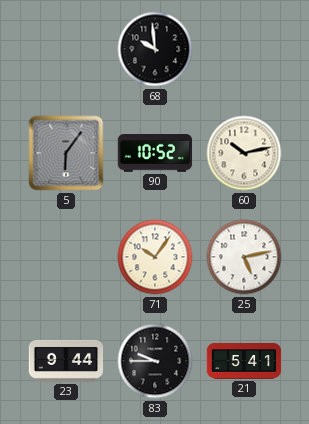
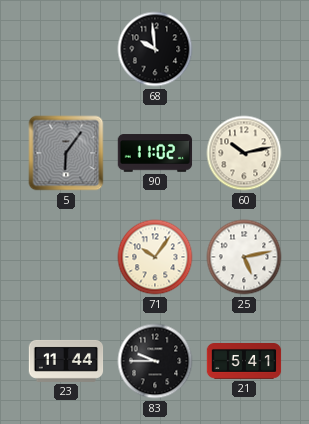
90: 10:52 -> 11:02
23: 9:44 -> 11:44
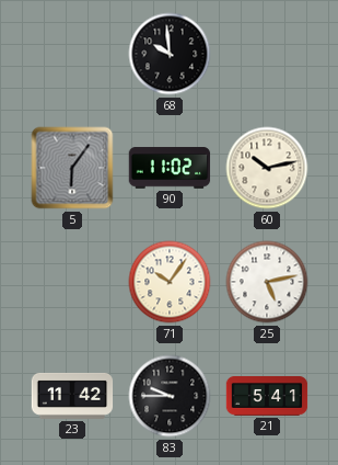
23: 11:44 -> 11:42
